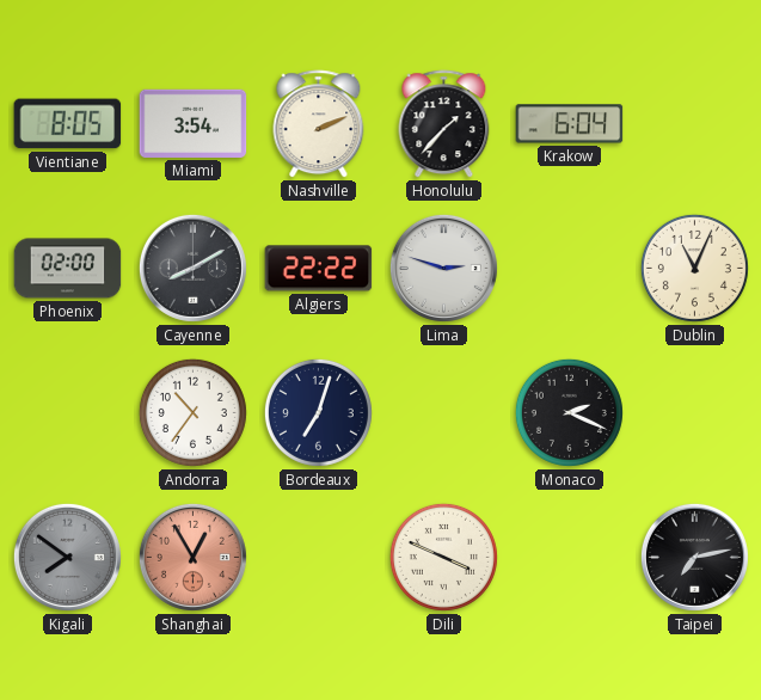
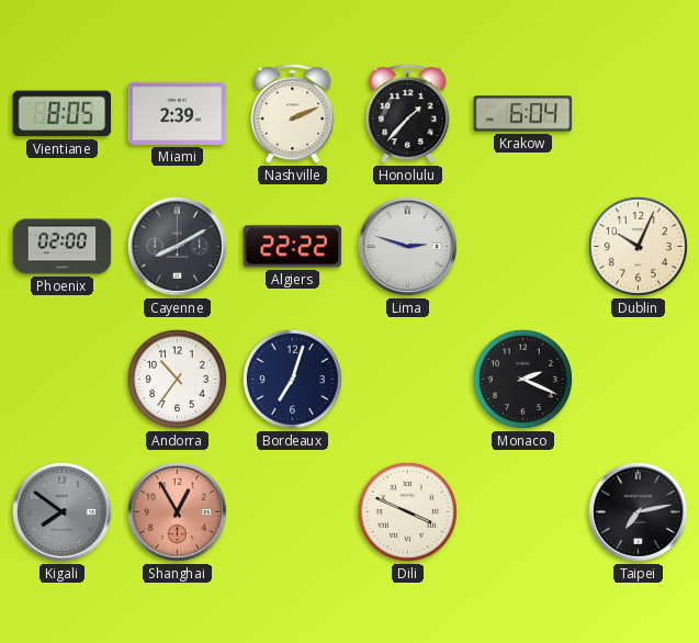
Miami: 3:54 -> 2:39
Dublin: 11:04 -> 10:04
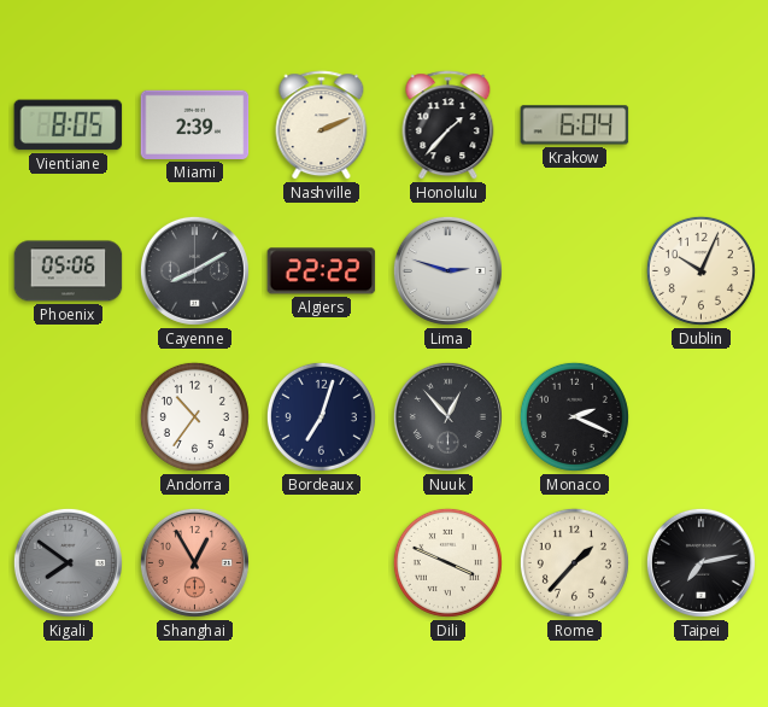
Phoenix: 02:00 -> 05:06
Nuuk: none -> 12:53
Rome: none -> 1:37
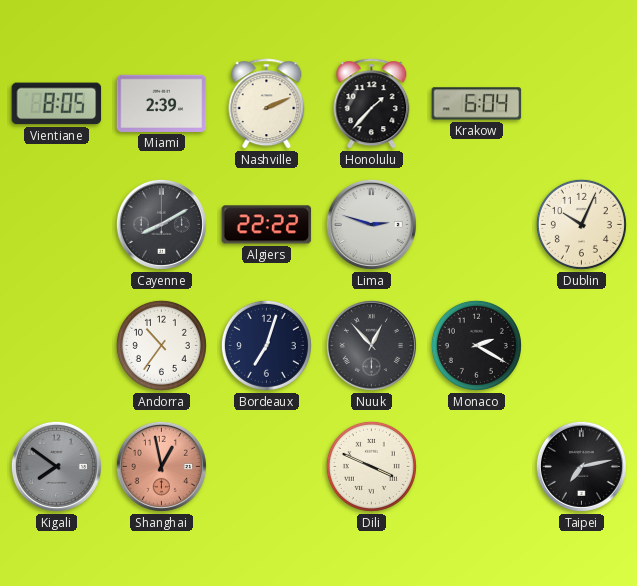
Phoenix: 05:06 -> none
Monaco: 2:19 -> 2:20
Shanghai: 12:55 -> 12:58
Rome: 1:37 -> none
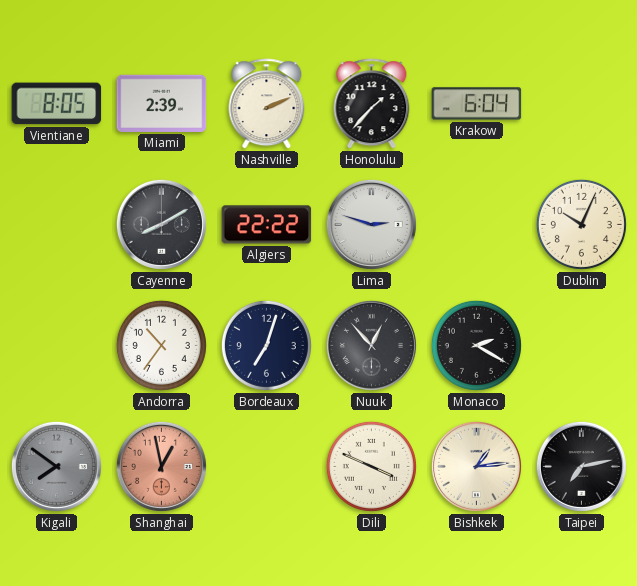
Bishkek: none -> 1:14
